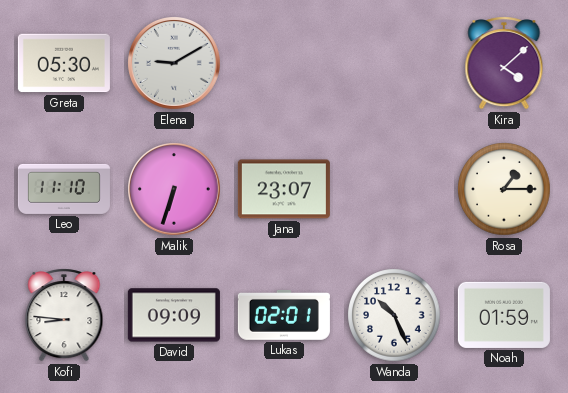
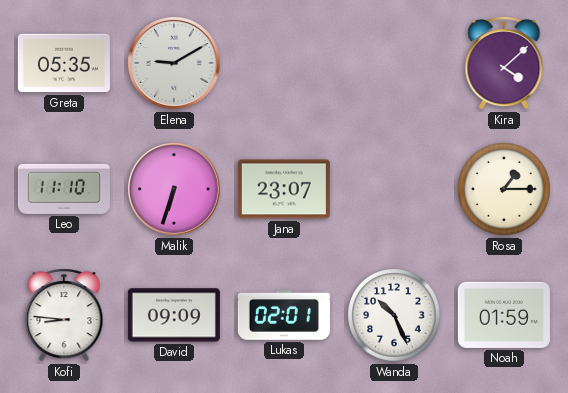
Greta: 05:30 -> 05:35
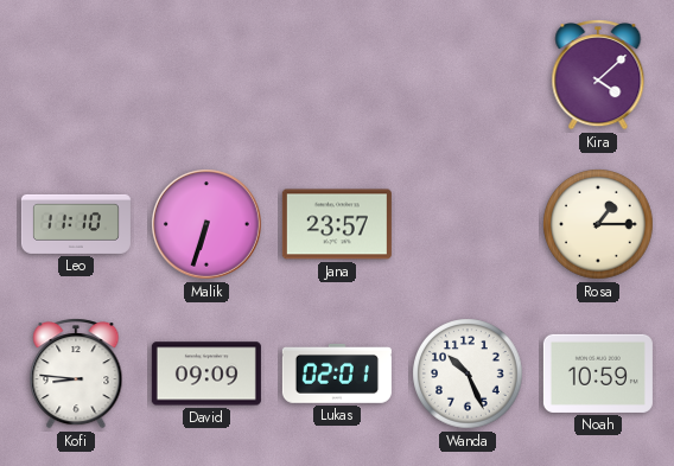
Greta: 05:35 -> none
Elena: 9:10 -> none
Jana: 23:07 -> 23:57
Noah: 01:59 -> 10:59
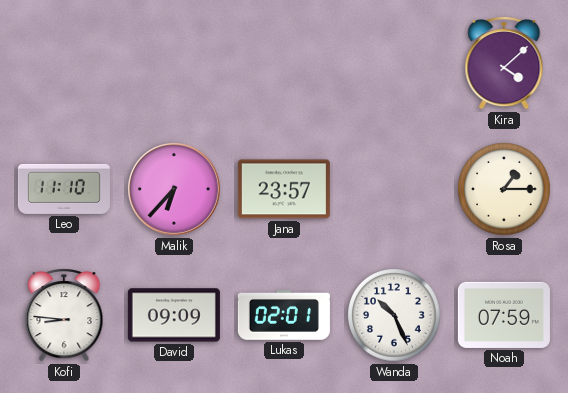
Malik: 6:33 -> 6:37
Noah: 10:59 -> 07:59
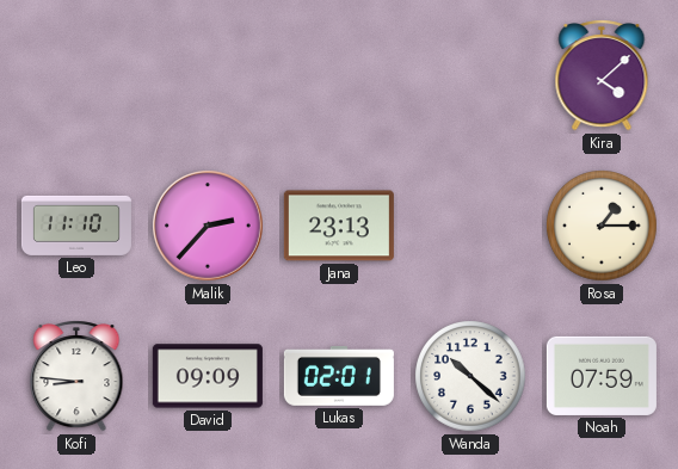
Malik: 6:37 -> 2:37
Jana: 23:57 -> 23:13
Wanda: 10:26 -> 10:22
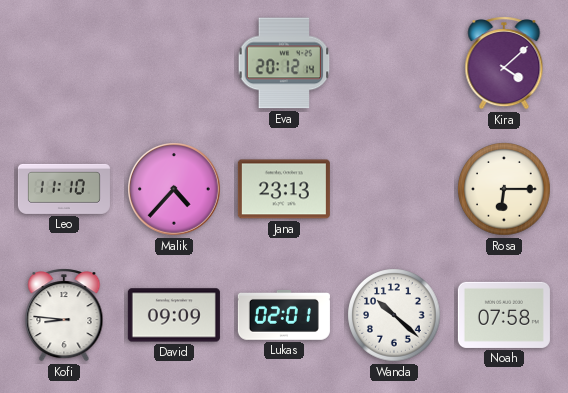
Eva: none -> 20:12
Malik: 2:37 -> 4:37
Rosa: 1:15 -> 6:15
Noah: 07:59 -> 07:58
